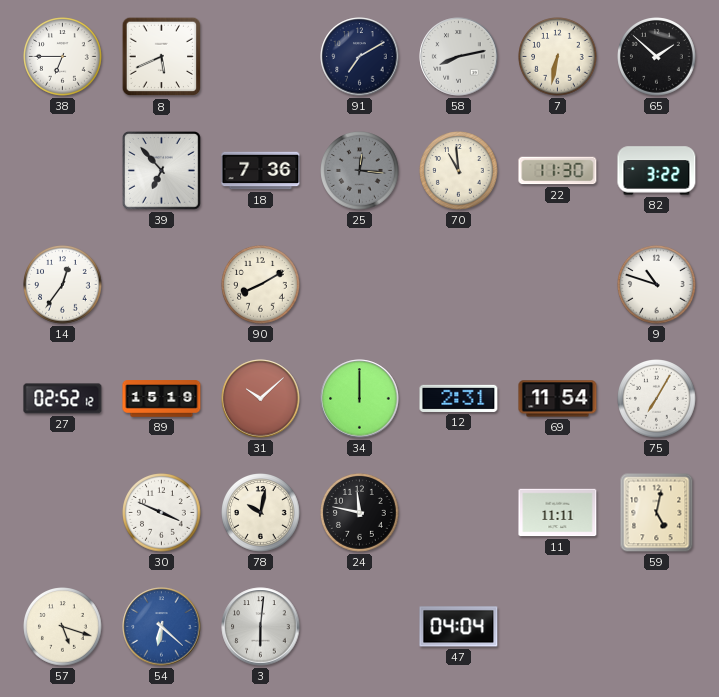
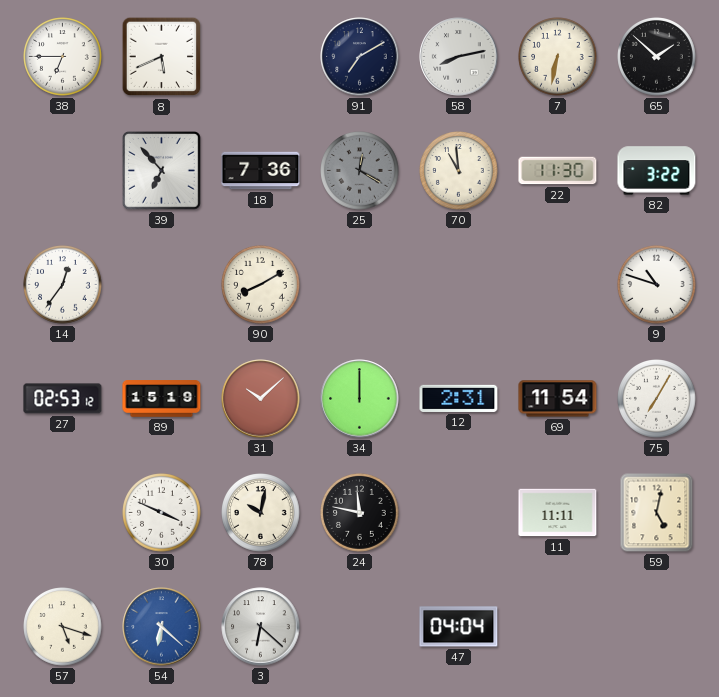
25: 12:16 -> 12:20
27: 02:52 -> 02:53
3: 6:01 -> 6:22
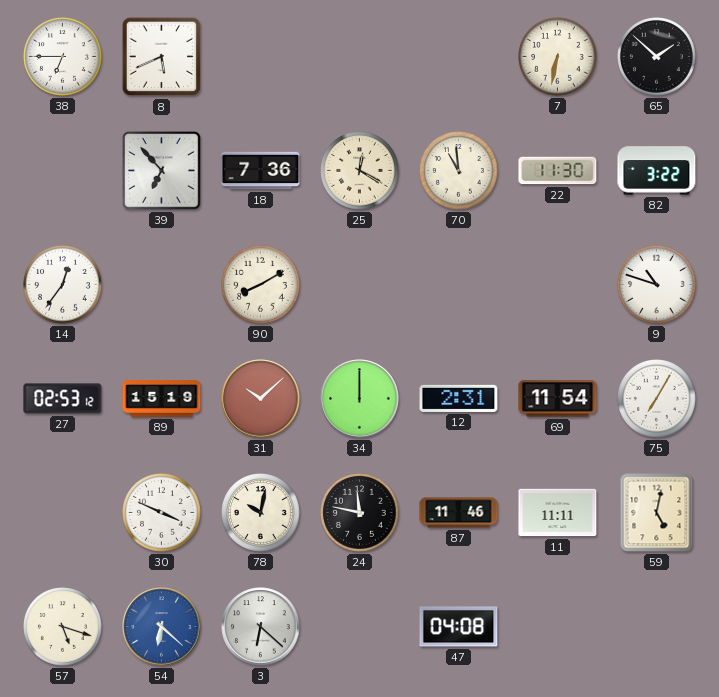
91: 7:10 -> none
58: 8:13 -> none
25 dial: grey -> cream
87: none -> 11:46
47: 04:04 -> 04:08
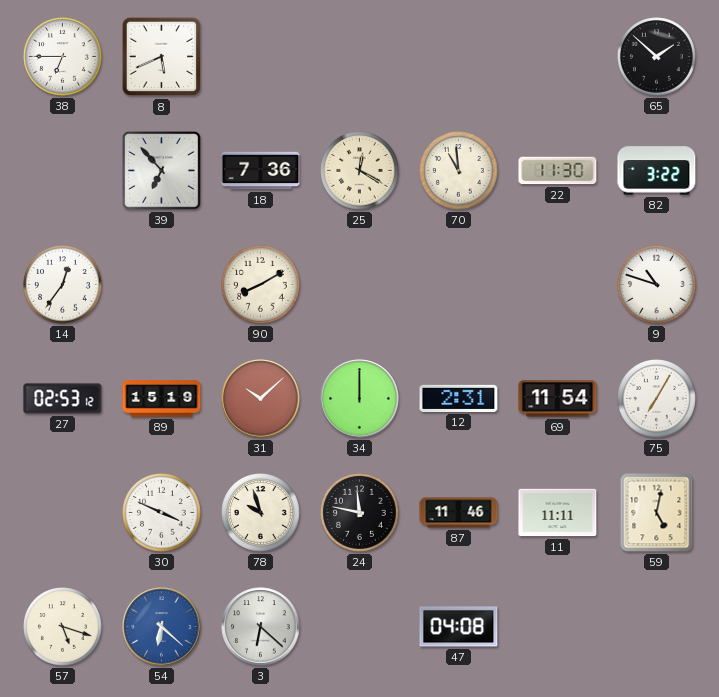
7: 6:32 -> none
78: 10:02 -> 9:57
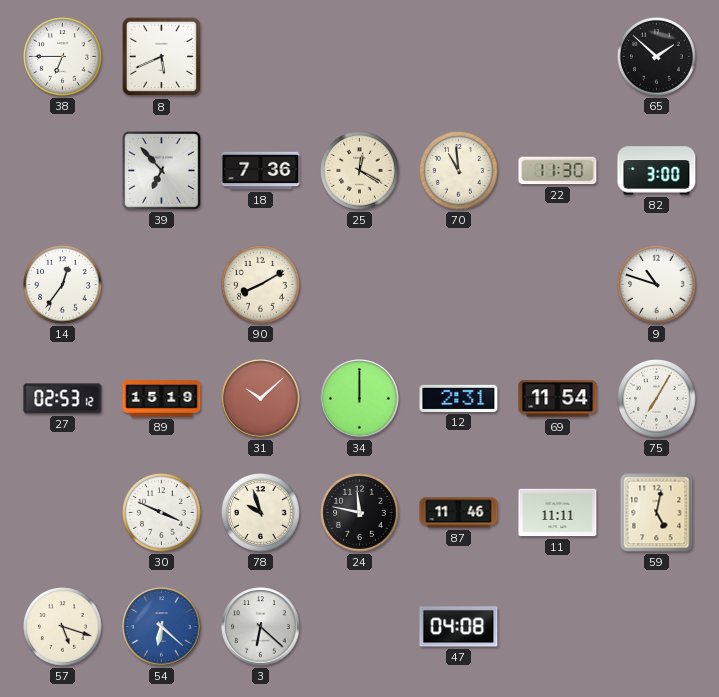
82: 3:22 -> 3:00
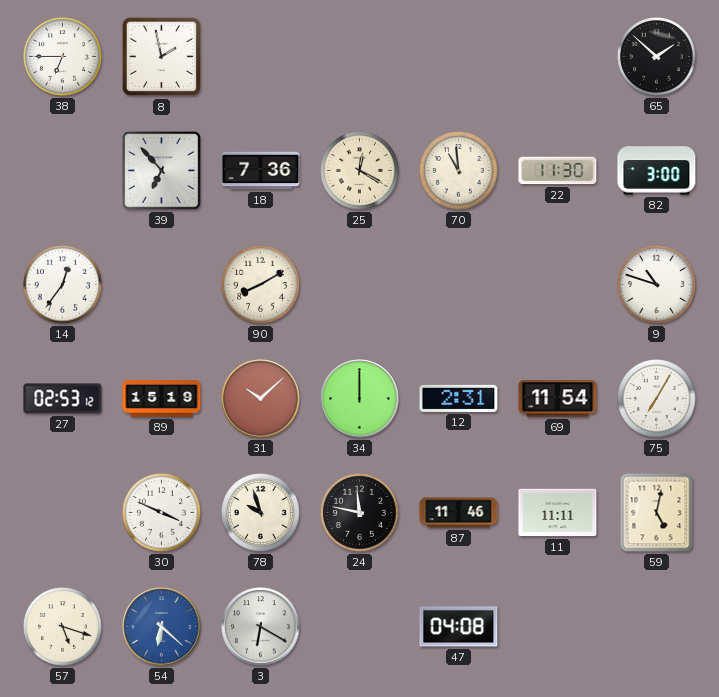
8: 5:41 -> 1:58
3: 6:22 -> 6:20
